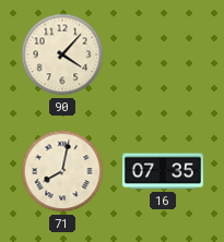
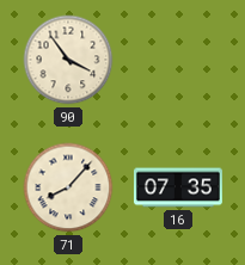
90: 4:07 -> 3:54
71: 8:02 -> 8:07
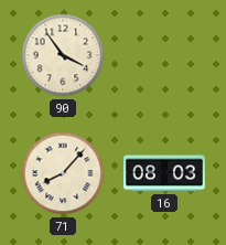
16: 07:35 -> 08:03
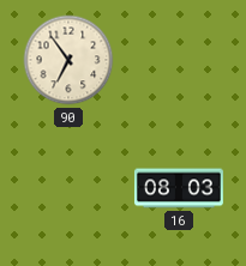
90: 3:54 -> 6:54
71: 8:07 -> none
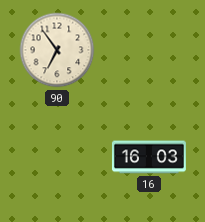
16: 08:03 -> 16:03
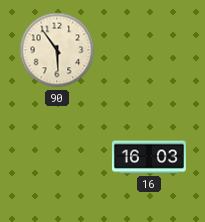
90: 6:54 -> 5:54
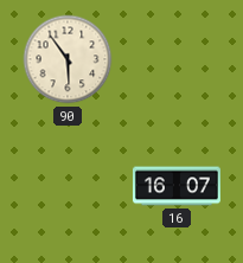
16: 16:03 -> 16:07
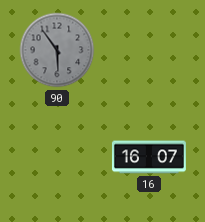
90 dial: cream -> grey
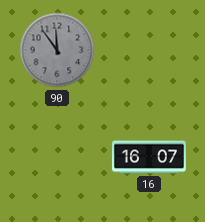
90: 5:54 -> 11:54
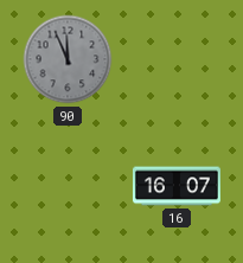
90: 11:54 -> 11:56
